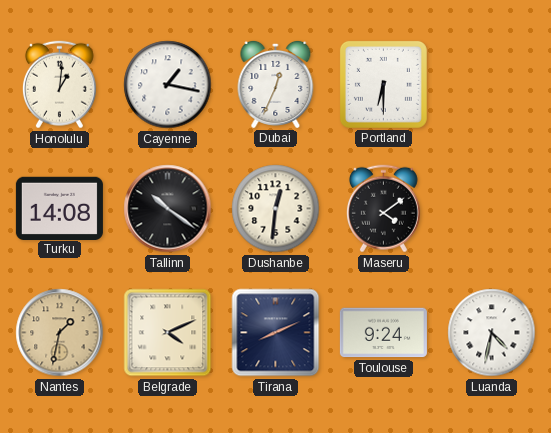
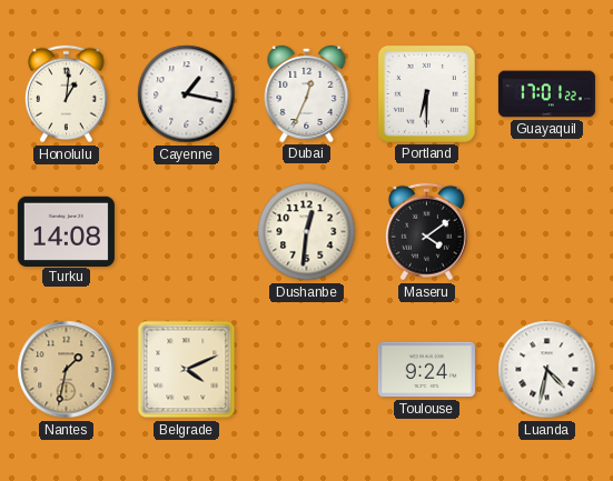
Guayaquil: none -> 17:01
Tallinn: 10:21 -> none
Tirana: 8:11 -> none
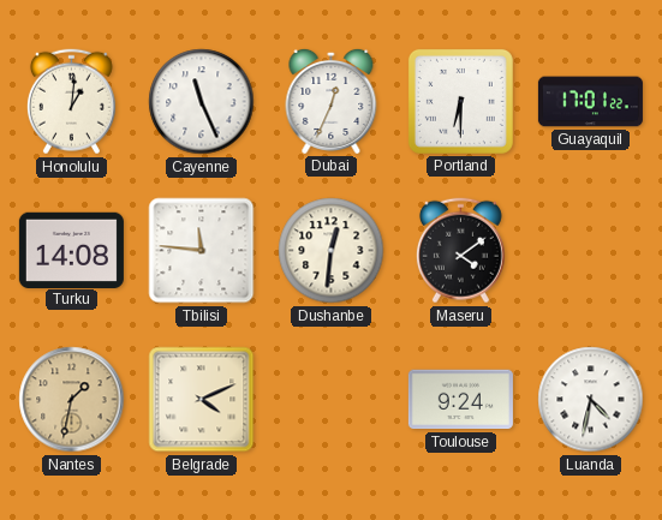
Cayenne: 1:17 -> 11:26
Tbilisi: none -> 11:46
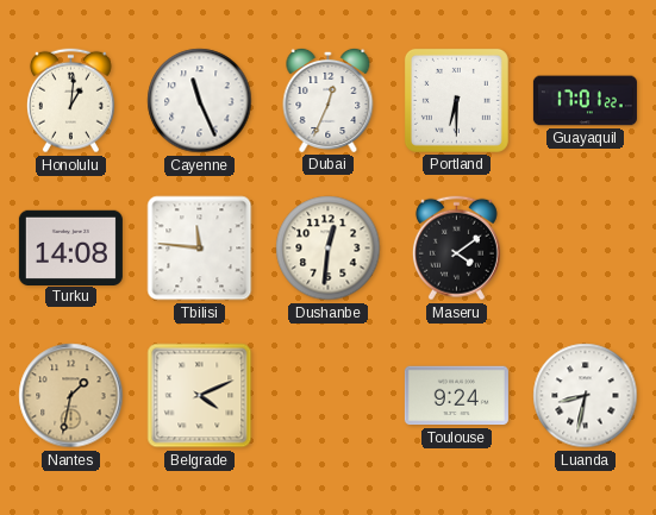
Luanda: 4:32 -> 8:32
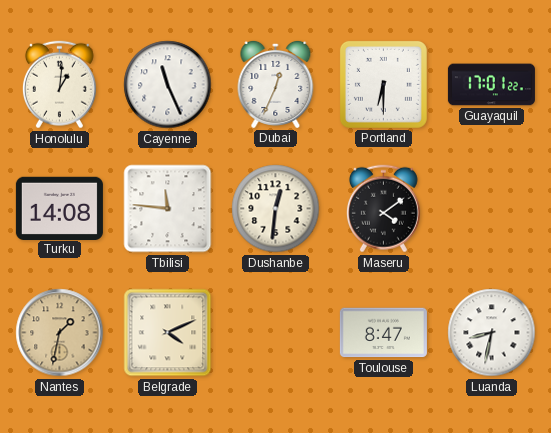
Toulouse: 9:24 -> 8:47
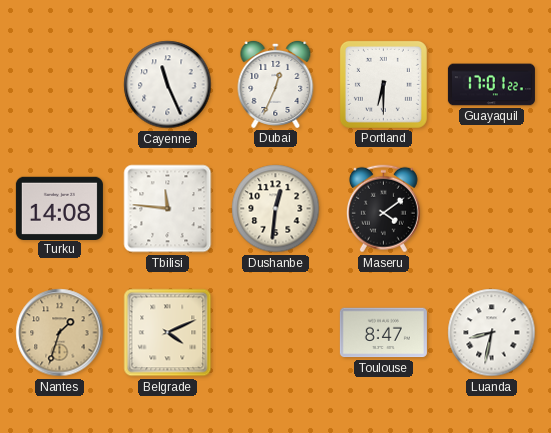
Honolulu: 1:01 -> none
Nantes: 1:32 -> 1:33
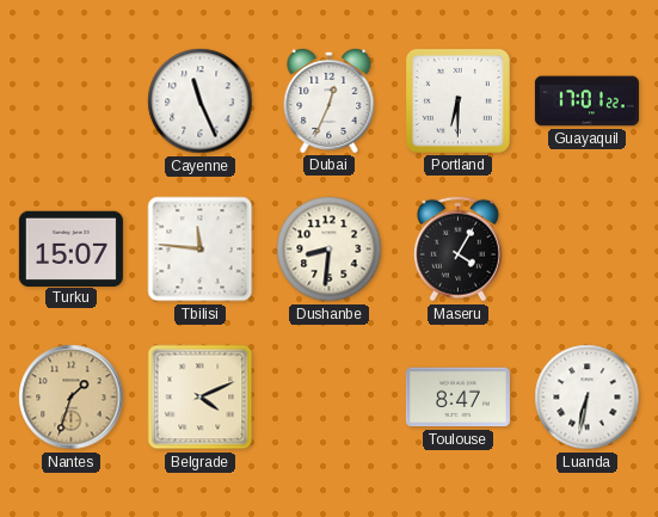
Turku: 14:08 -> 15:07
Dushanbe: 12:31 -> 8:31
Maseru: 4:09 -> 4:05
Luanda: 8:32 -> 6:32
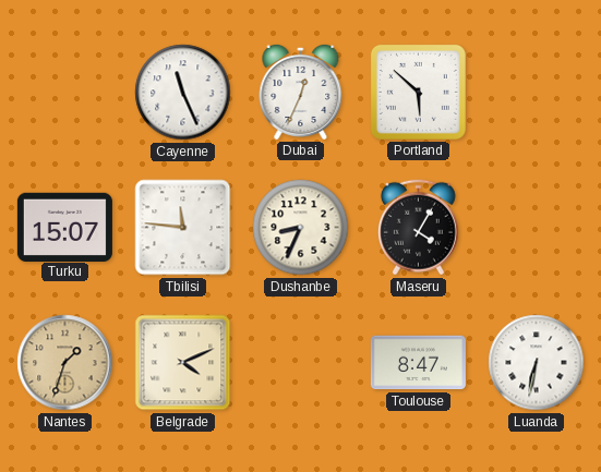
Portland: 6:30 -> 5:52
Guayaquil: 17:01 -> none
Dushanbe: 8:31 -> 8:34
